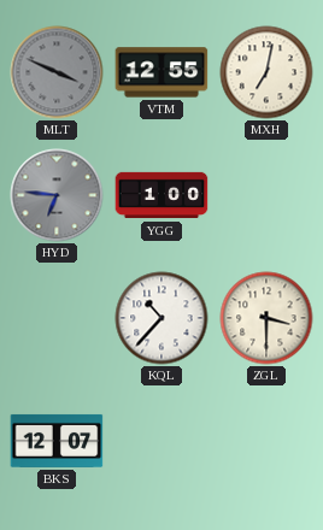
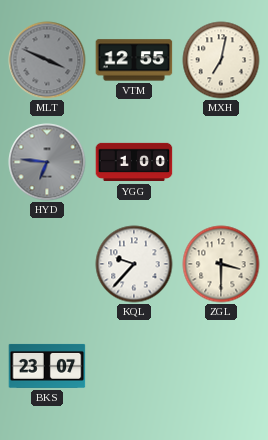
KQL: 10:37 -> 9:37
BKS: 12:07 -> 23:07
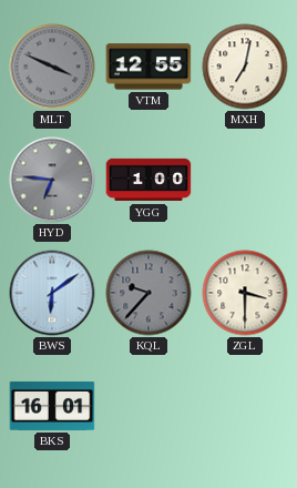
BWS: none -> 6:09
KQL dial: white -> grey
BKS: 23:07 -> 16:01
